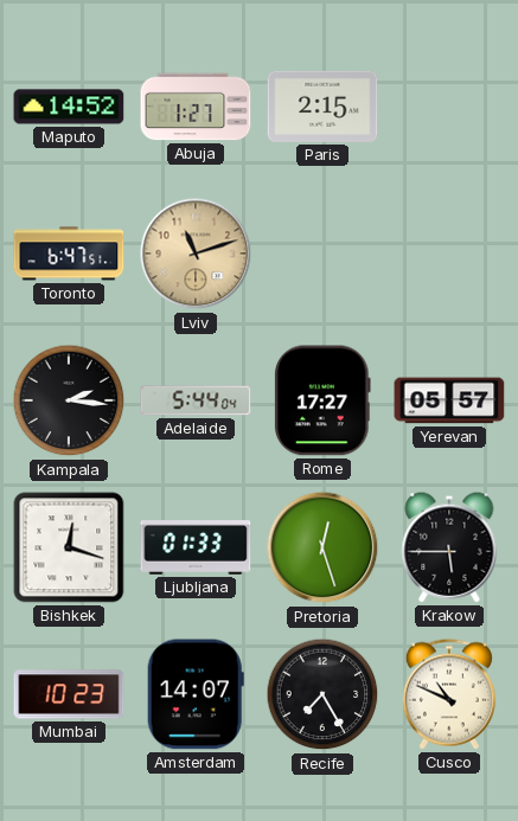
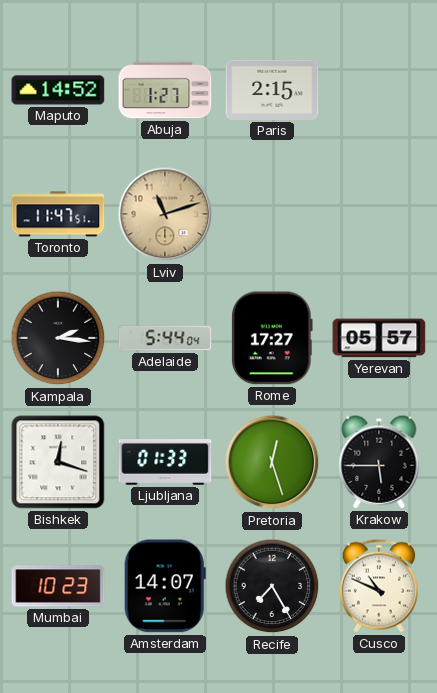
Toronto: 6:47 -> 11:47
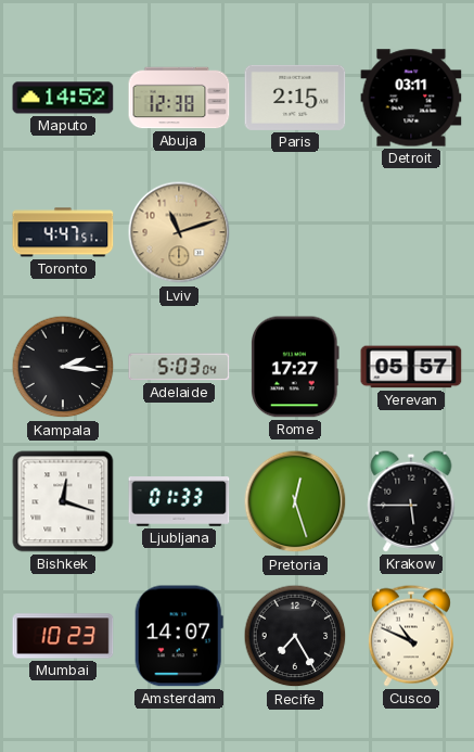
Abuja: 1:27 -> 12:38
Detroit: none -> 03:11
Toronto: 11:47 -> 4:47
Adelaide: 5:44 -> 5:03
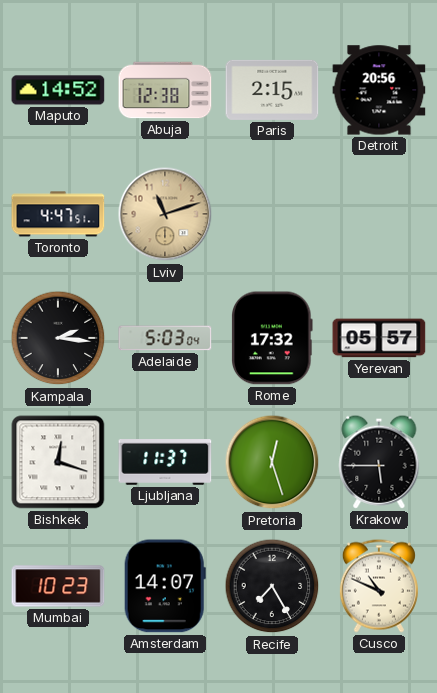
Detroit: 03:11 -> 20:56
Rome: 17:27 -> 17:32
Ljubljana: 01:33 -> 11:37
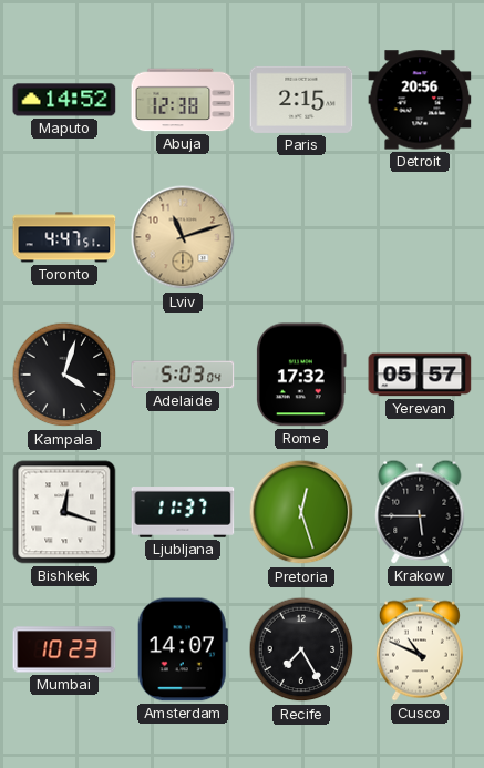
Kampala: 2:16 -> 4:03
